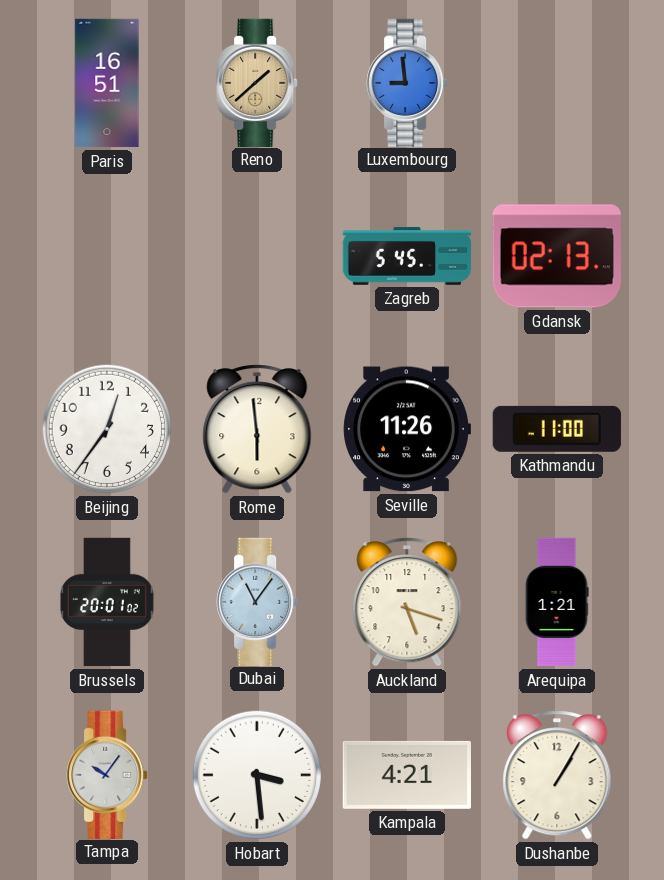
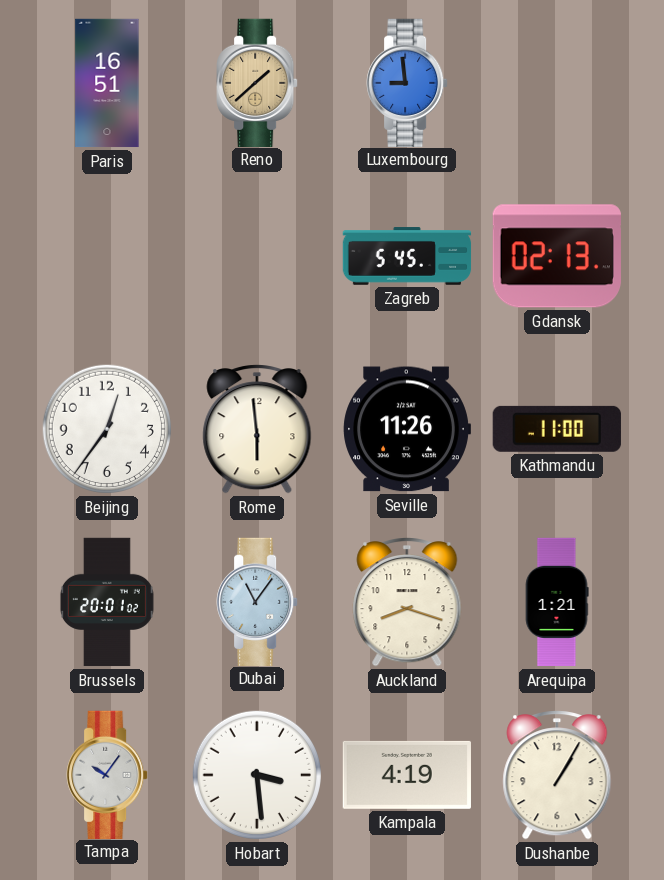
Auckland: 5:18 -> 8:18
Kampala: 4:21 -> 4:19
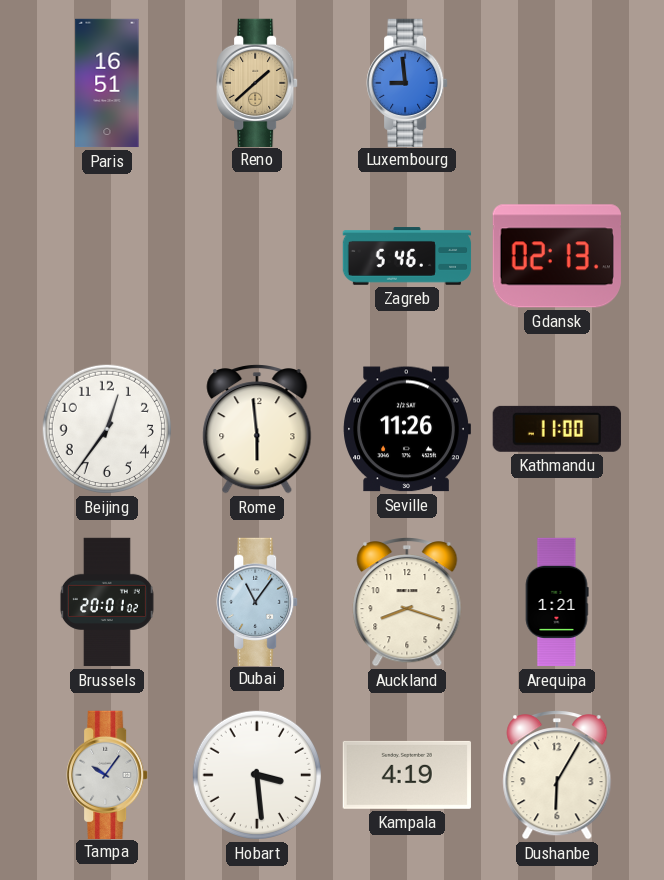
Zagreb: 5:45 -> 5:46
Dushanbe: 1:05 -> 6:05
